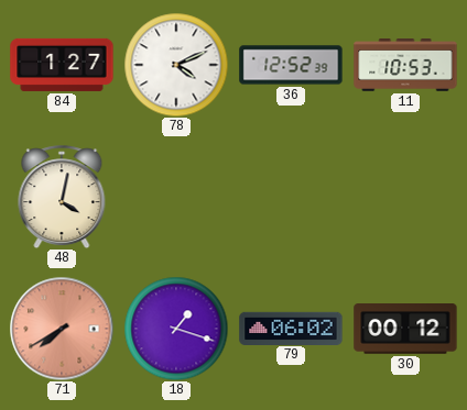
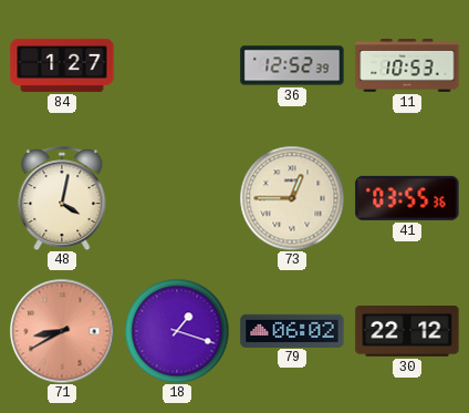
78: 4:11 -> none
73: none -> 12:45
41: none -> 03:55
71: 7:40 -> 8:40
30: 00:12 -> 22:12
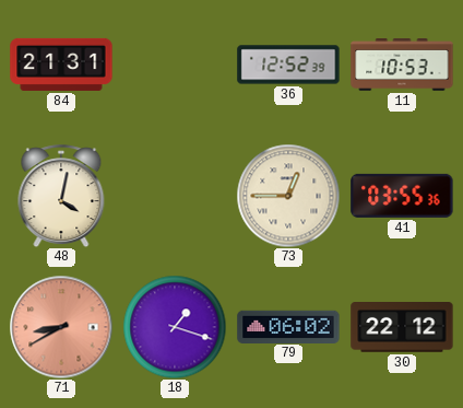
84: 1:27 -> 21:31
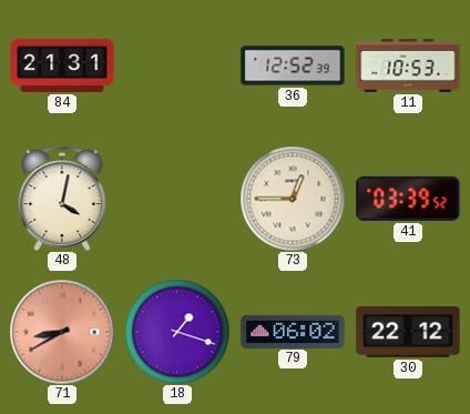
41: 03:55 -> 03:39
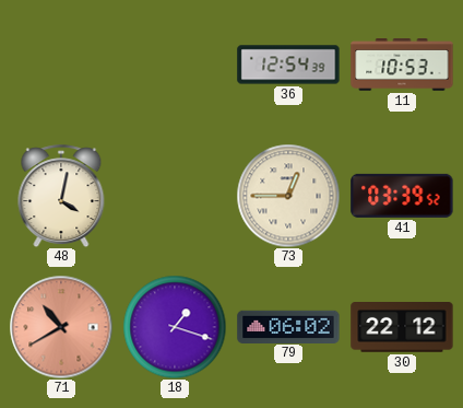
84: 21:31 -> none
36: 12:52 -> 12:54
71: 8:40 -> 10:40
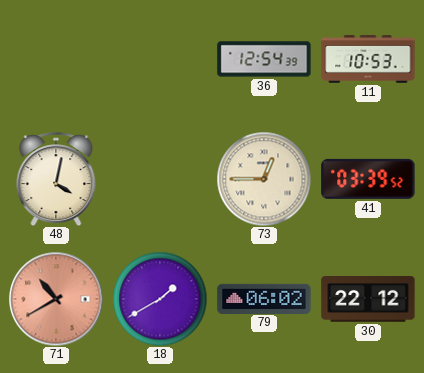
18: 1:18 -> 1:40
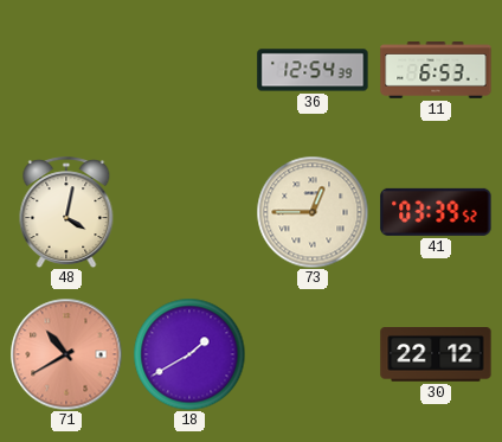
11: 10:53 -> 6:53
79: 06:02 -> none
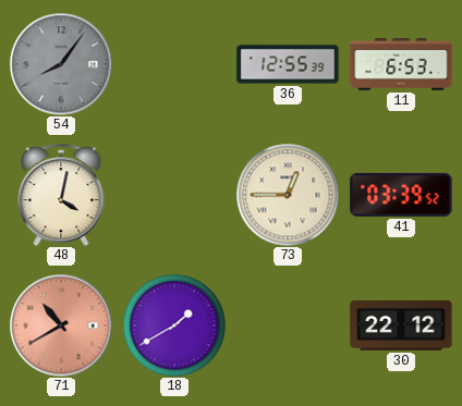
54: none -> 8:06
36: 12:54 -> 12:55
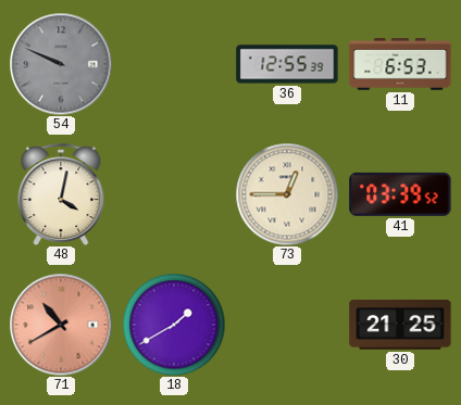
54: 8:06 -> 9:49
30: 22:12 -> 21:25
